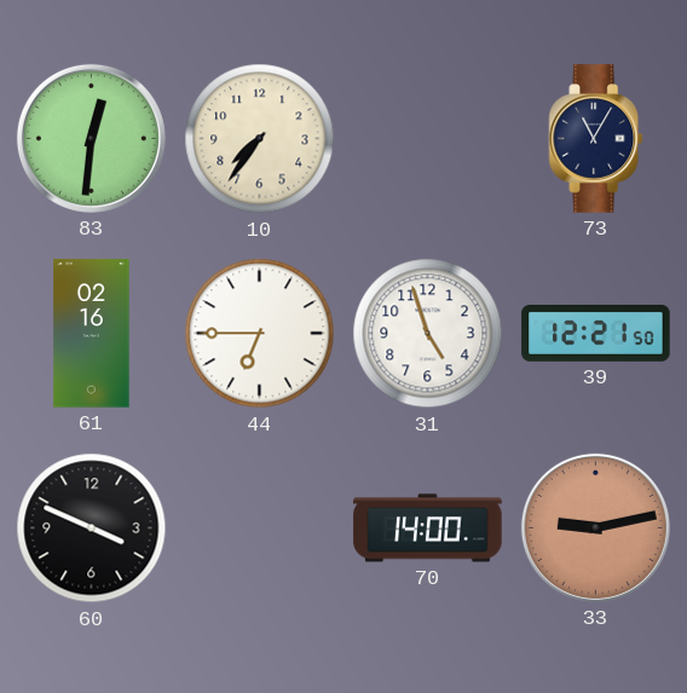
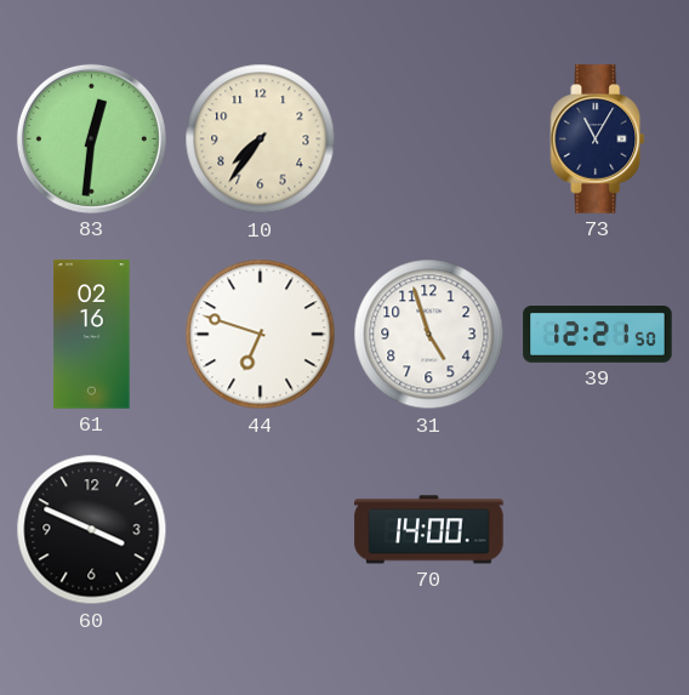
44: 6:45 -> 6:48
33: 9:13 -> none
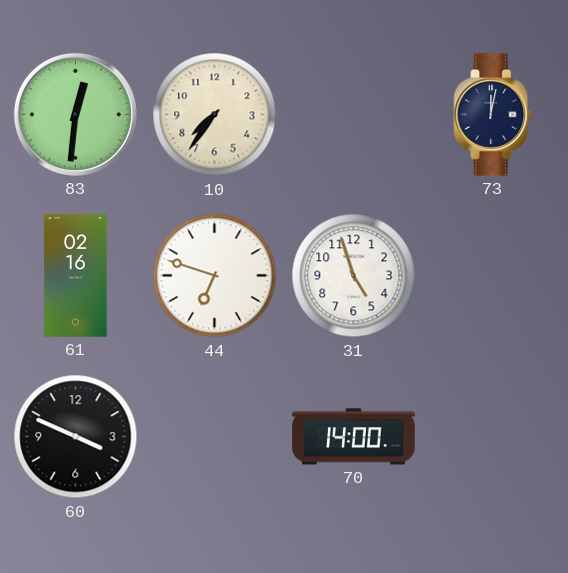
73: 11:05 -> 12:02
39: 12:21 -> none
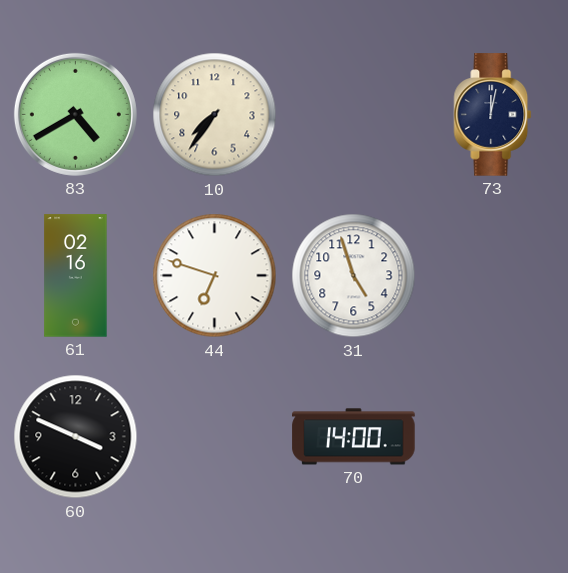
83: 12:31 -> 4:40
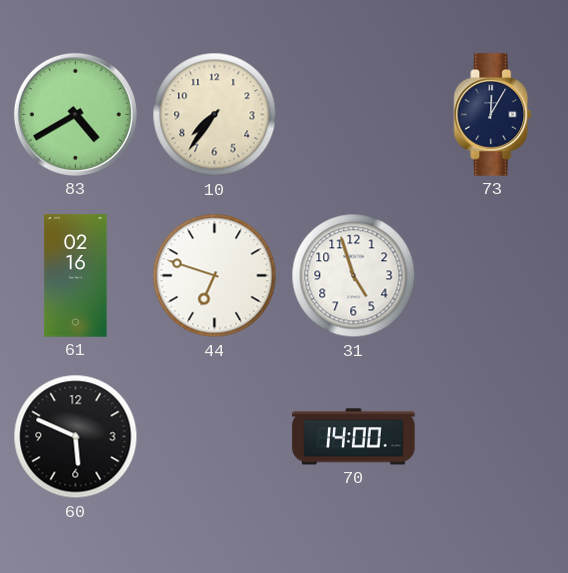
73: 12:02 -> 12:05
60: 3:49 -> 5:49
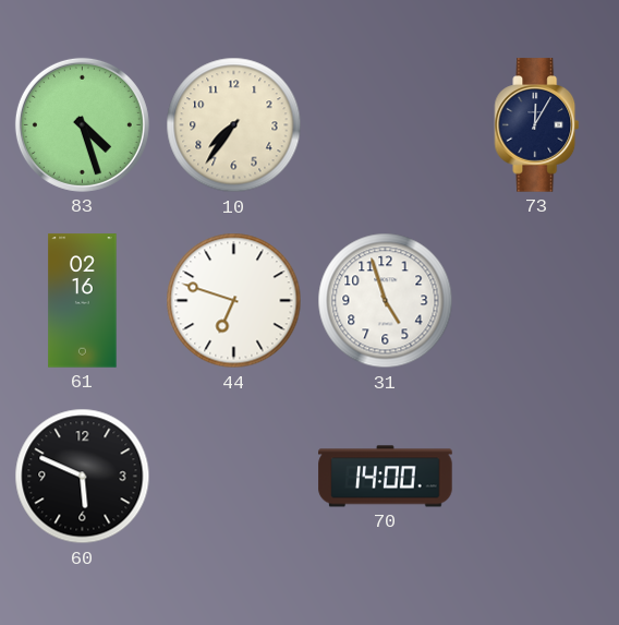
83: 4:40 -> 4:27
